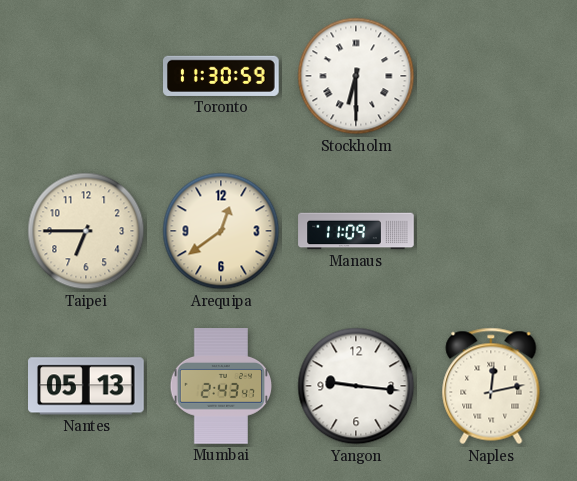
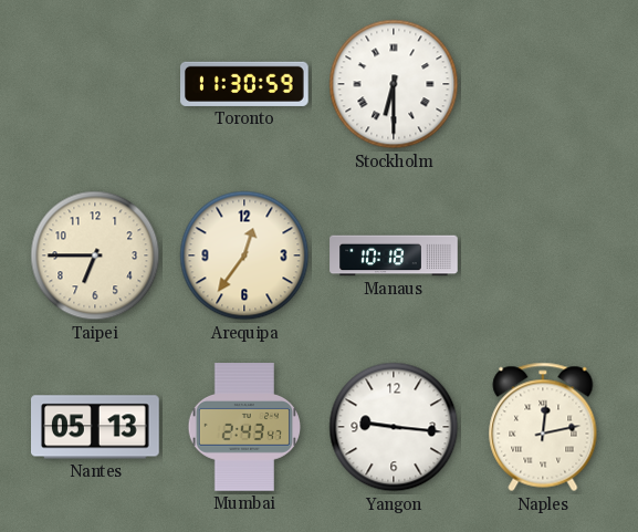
Arequipa: 12:39 -> 12:36
Manaus: 11:09 -> 10:18
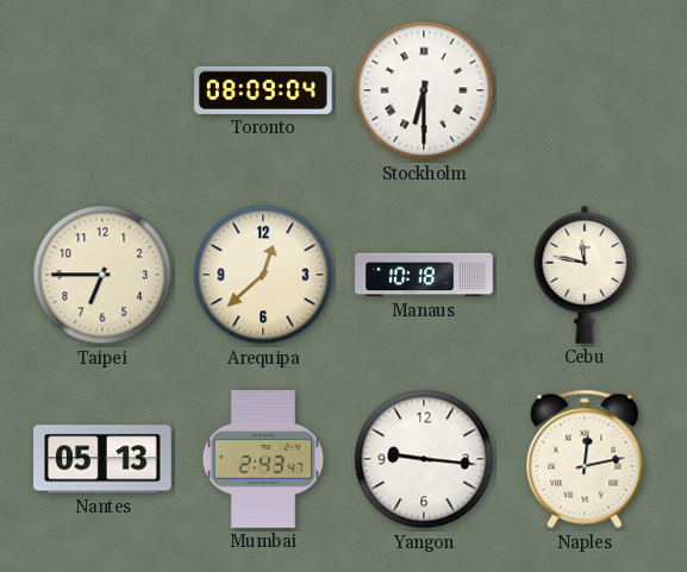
Toronto: 11:30 -> 08:09
Arequipa: 12:36 -> 12:38
Cebu: none -> 11:47
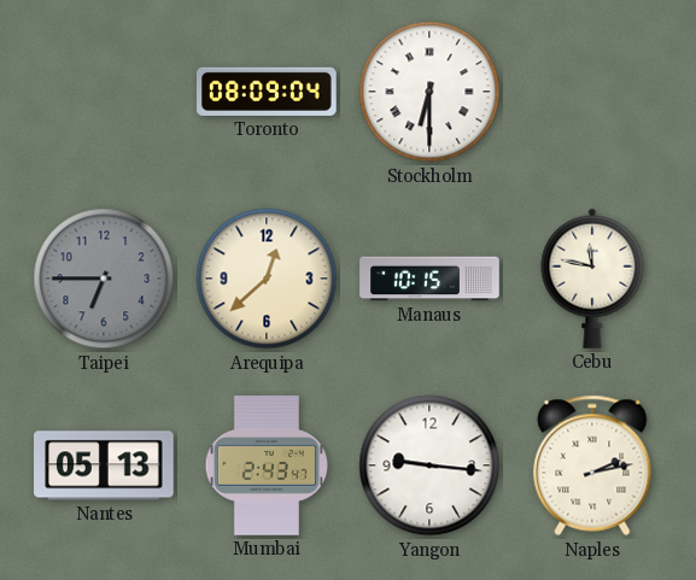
Taipei dial: cream -> grey
Manaus: 10:18 -> 10:15
Naples: 12:13 -> 2:13
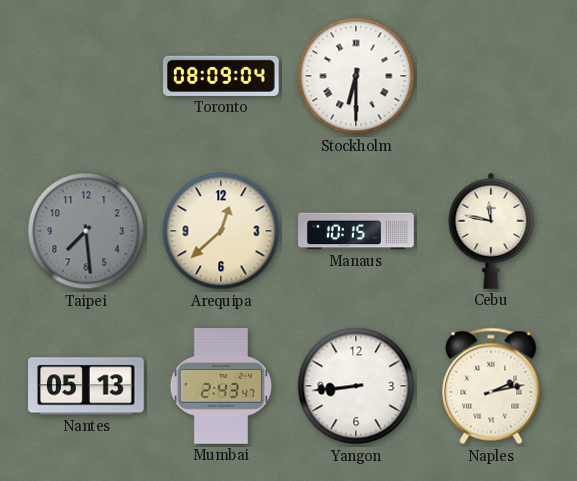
Taipei: 6:45 -> 7:29
Yangon: 9:16 -> 8:44
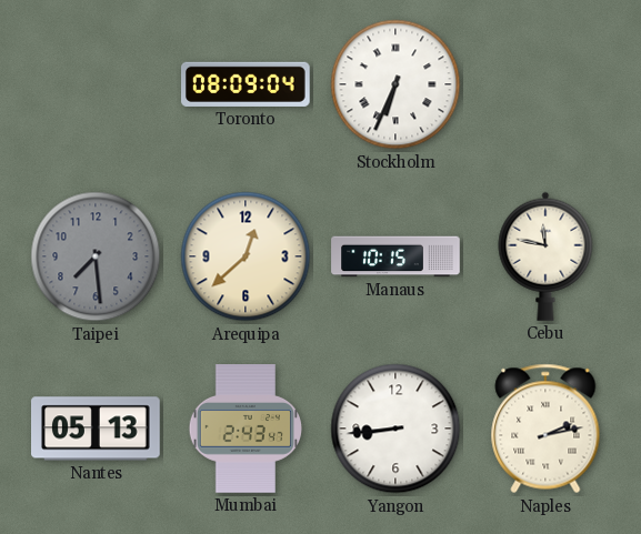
Stockholm: 6:30 -> 6:34
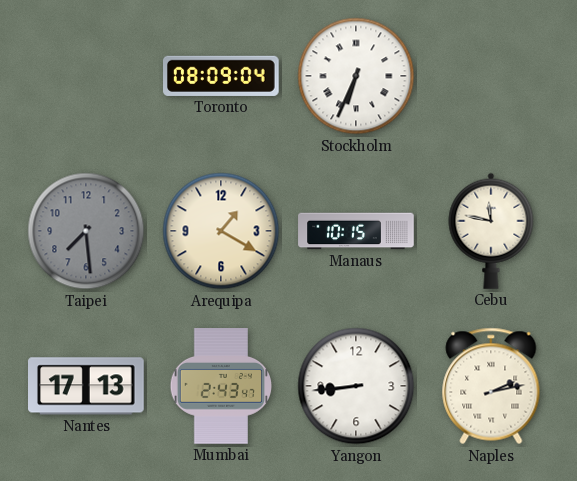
Arequipa: 12:38 -> 1:20
Nantes: 05:13 -> 17:13
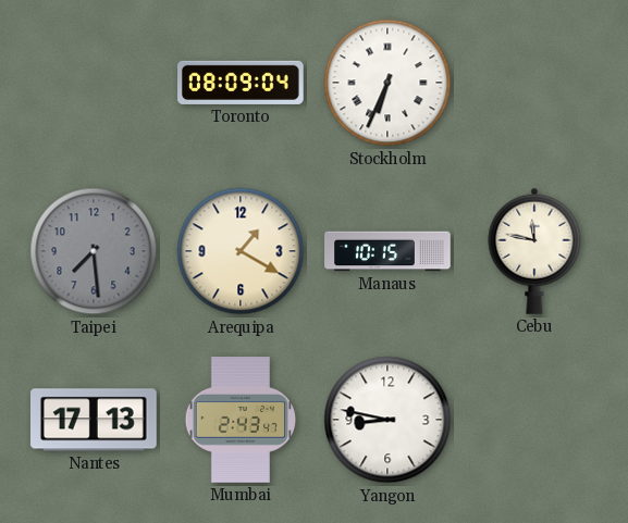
Yangon: 8:44 -> 8:47
Naples: 2:13 -> none
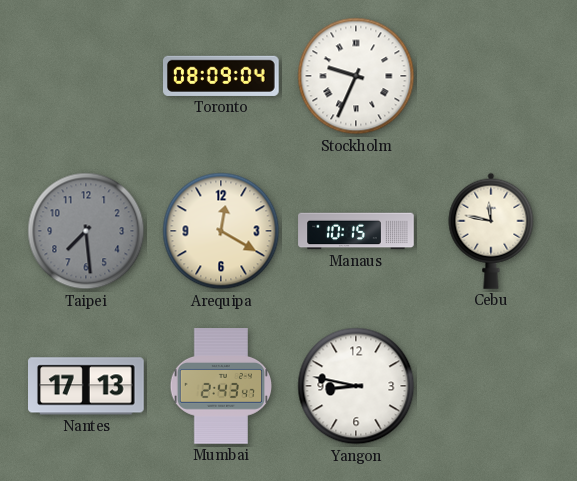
Stockholm: 6:34 -> 9:34
Arequipa: 1:20 -> 12:20
